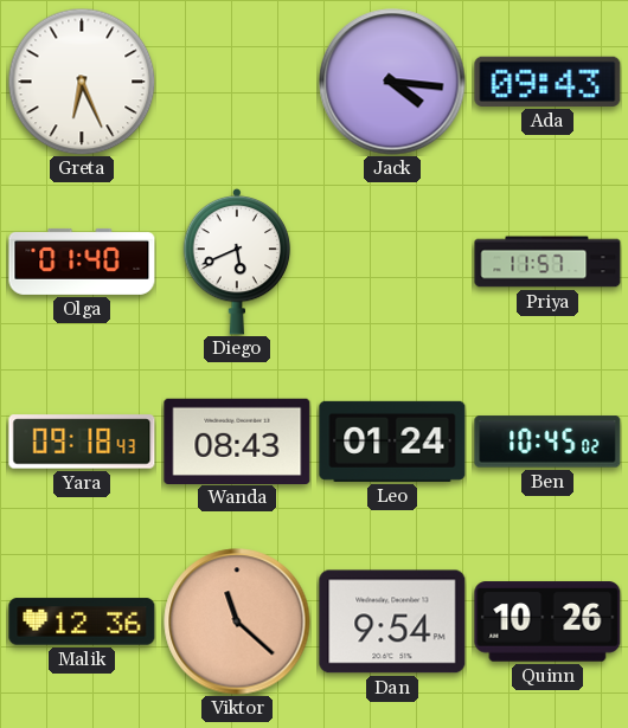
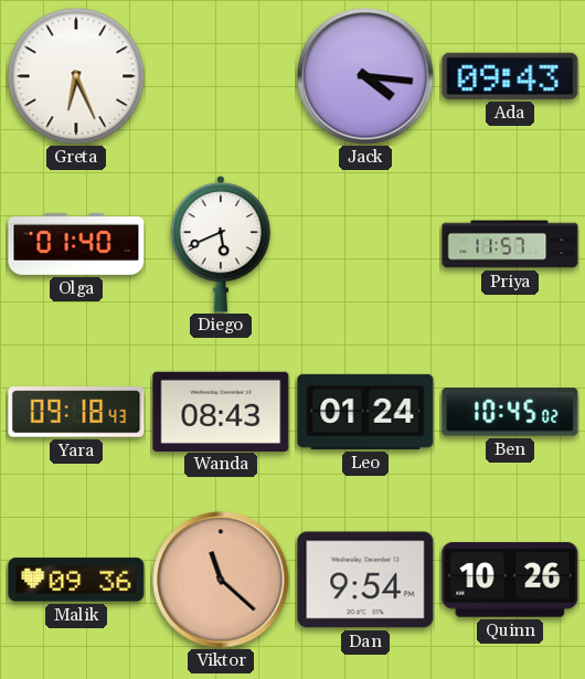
Malik: 12:36 -> 09:36
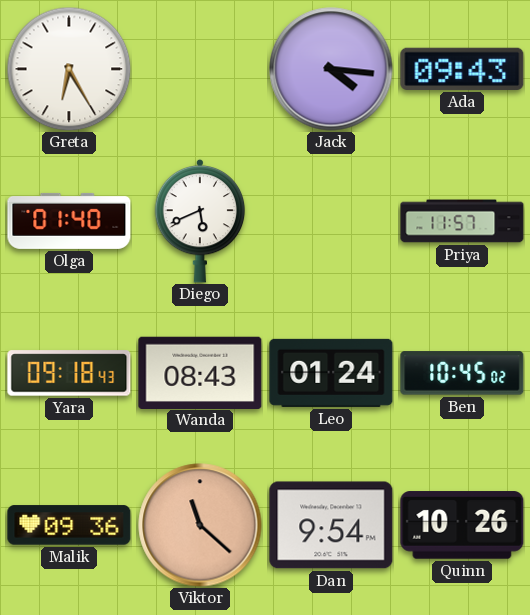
Greta: 6:26 -> 6:25
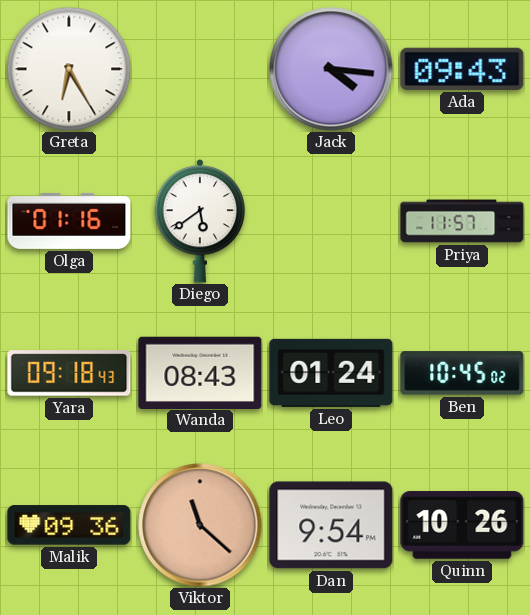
Olga: 01:40 -> 01:16
Diego: 5:41 -> 5:39
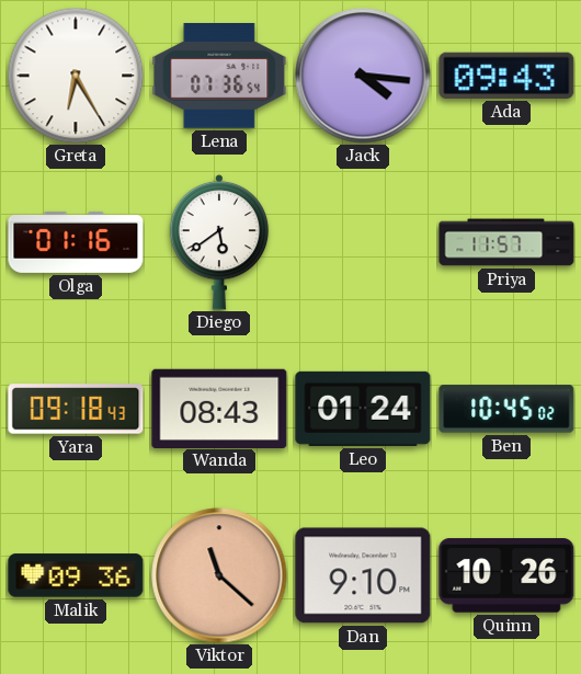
Lena: none -> 07:36
Dan: 9:54 -> 9:10
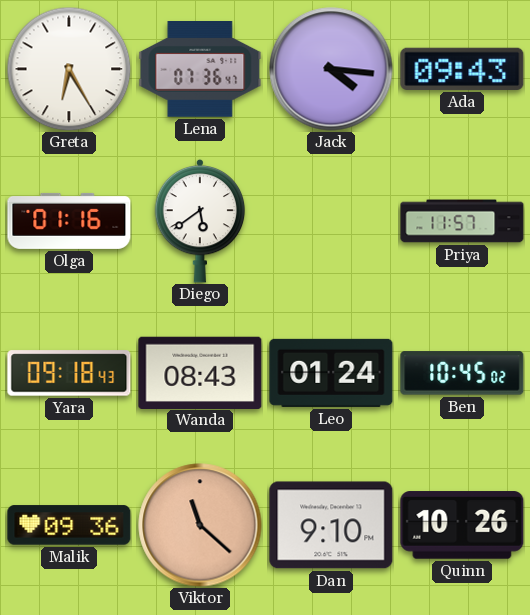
Lena: 07:36:54 -> 07:36:47
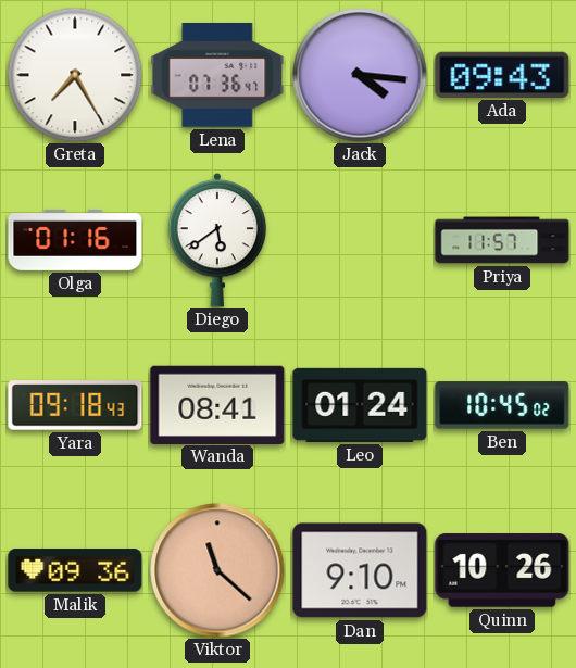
Greta: 6:25 -> 7:25
Wanda: 08:43 -> 08:41
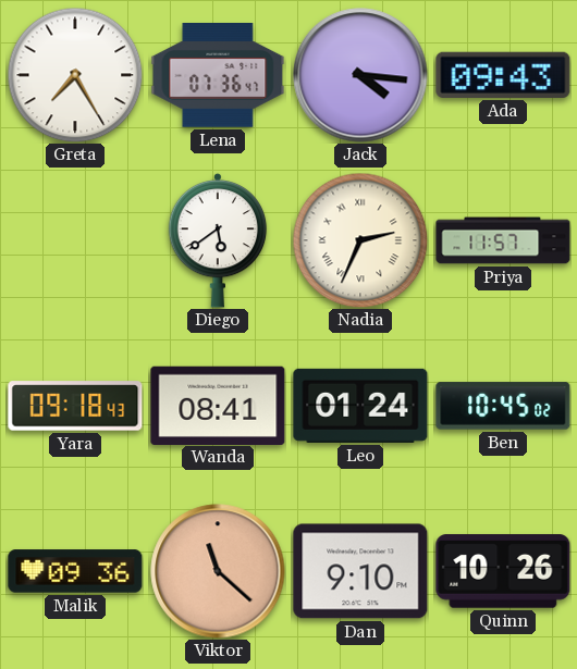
Olga: 01:16 -> none
Nadia: none -> 2:34
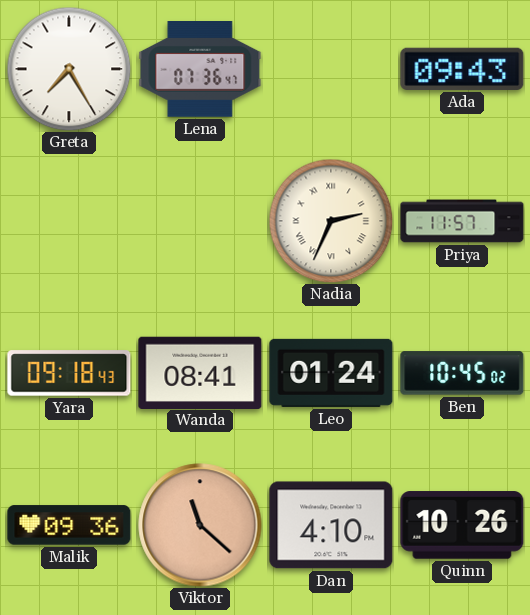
Jack: 4:16 -> none
Diego: 5:39 -> none
Dan: 9:10 -> 4:10
